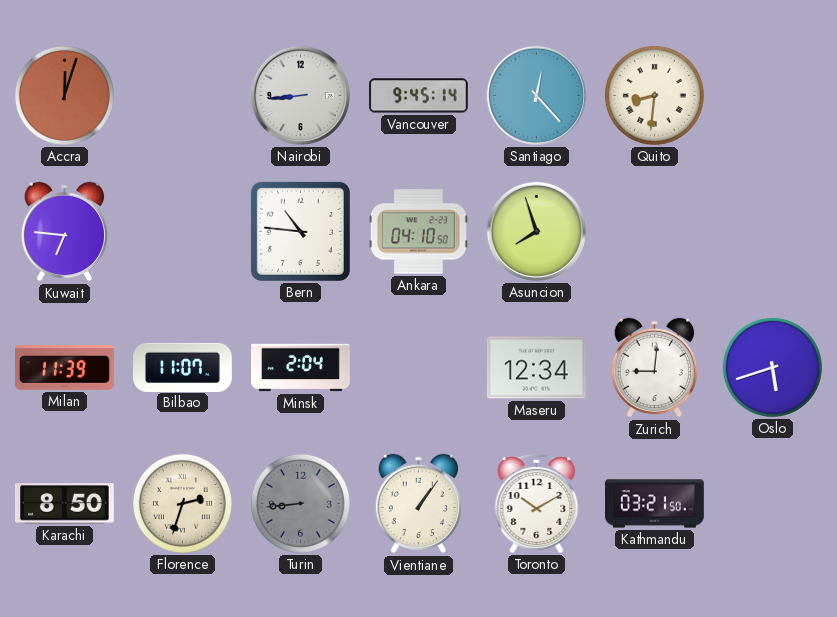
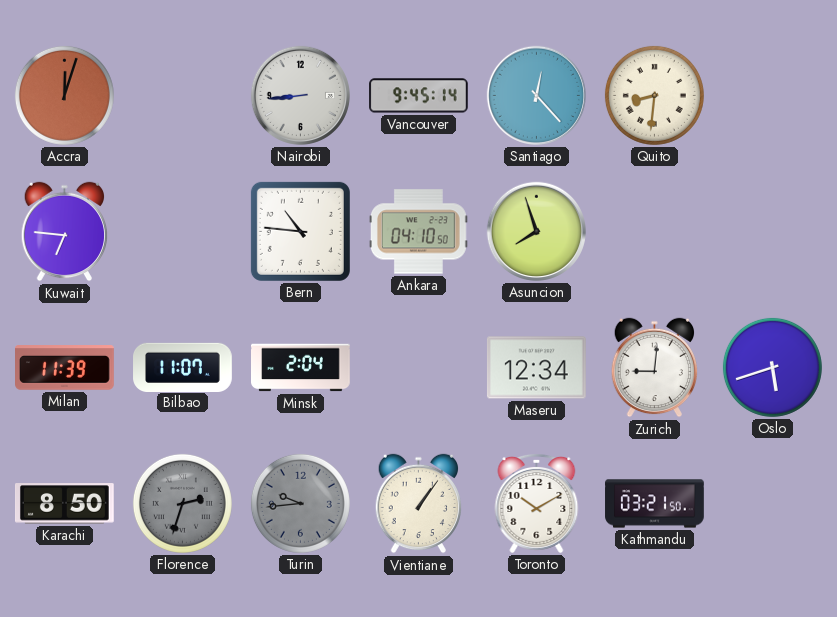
Florence dial: cream -> grey
Turin: 8:44 -> 9:44
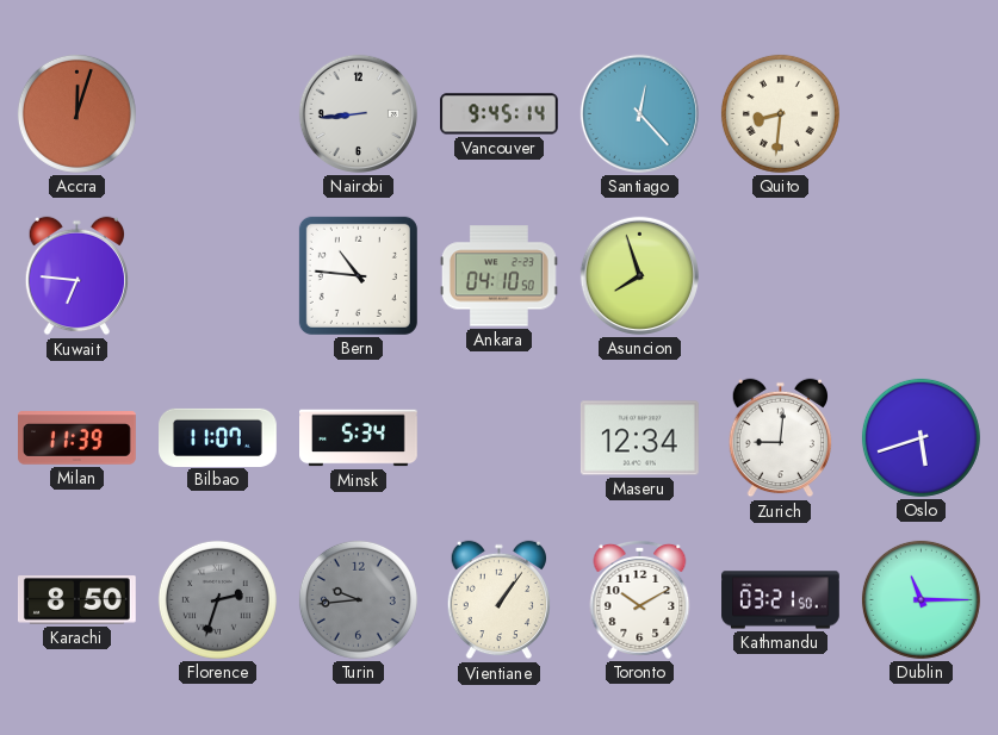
Minsk: 2:04 -> 5:34
Dublin: none -> 11:15
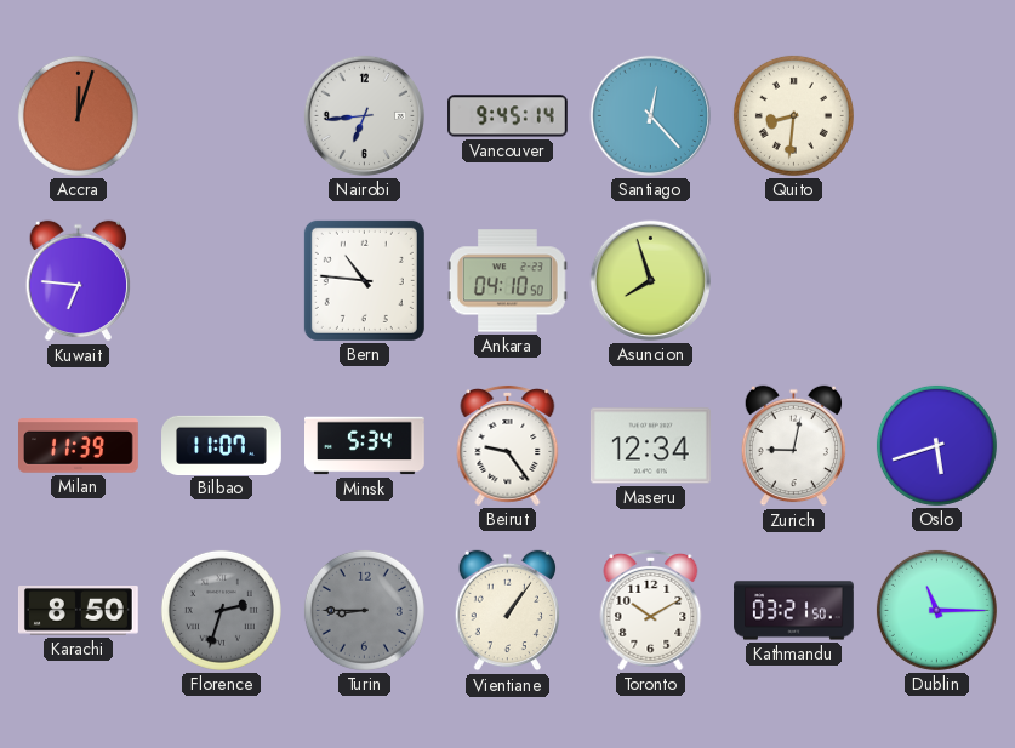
Nairobi: 8:44 -> 6:44
Beirut: none -> 9:24
Zurich: 9:01 -> 9:02
Turin: 9:44 -> 8:45
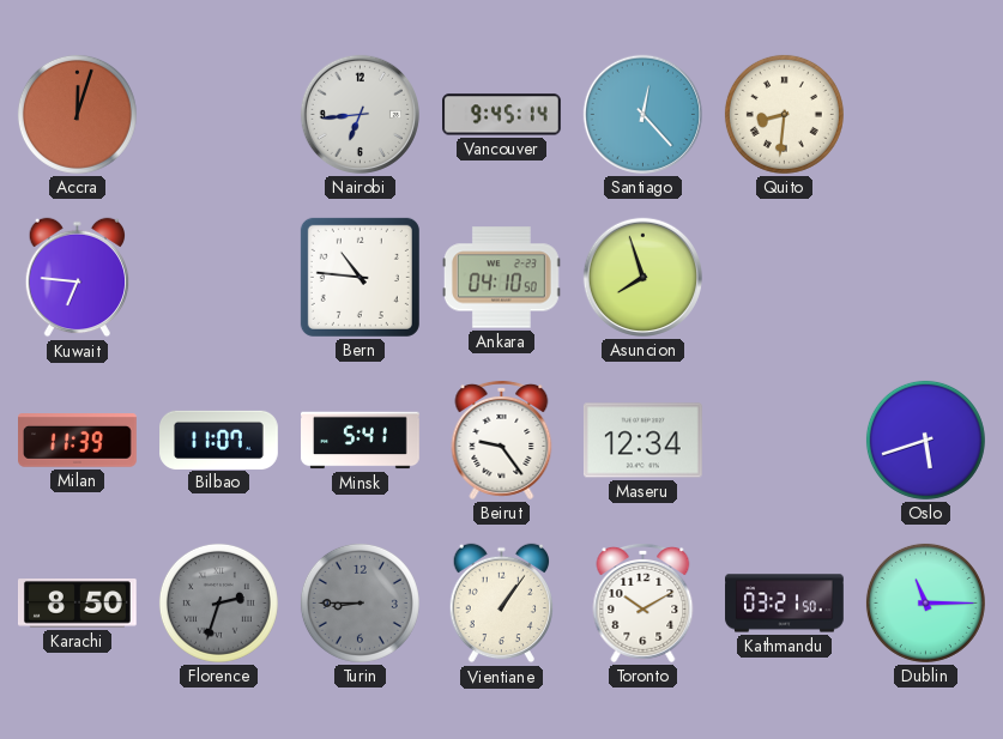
Minsk: 5:34 -> 5:41
Zurich: 9:02 -> none
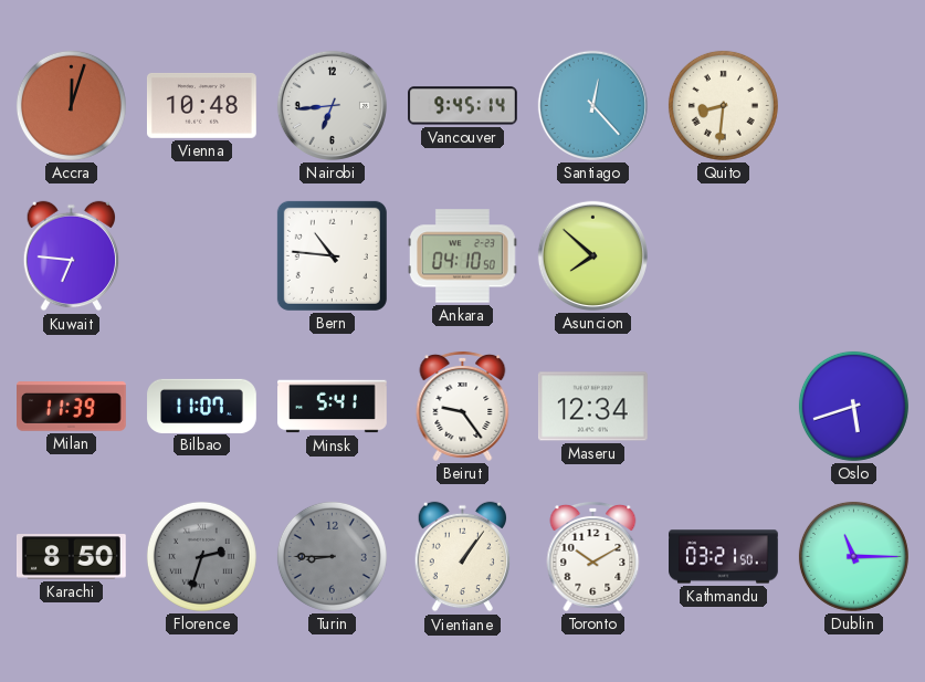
Vienna: none -> 10:48
Asuncion: 7:57 -> 7:52
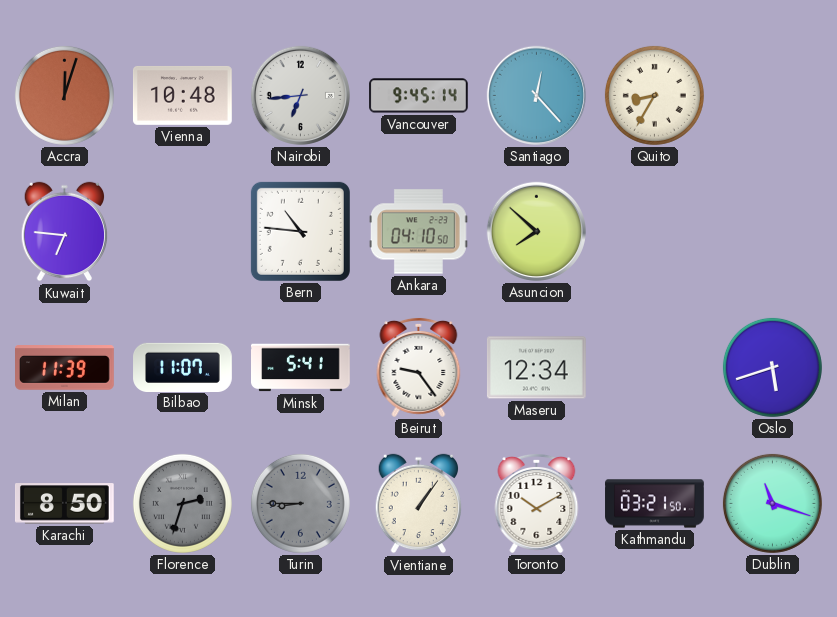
Quito: 8:31 -> 8:35
Dublin: 11:15 -> 11:18
